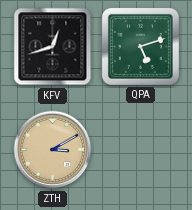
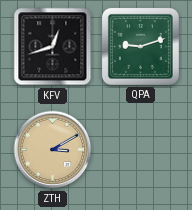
QPA: 5:12 -> 9:12
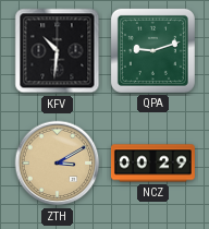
KFV: 12:42 -> 10:31
NCZ: none -> 00:29
